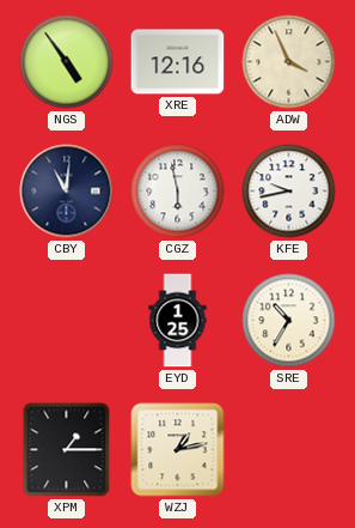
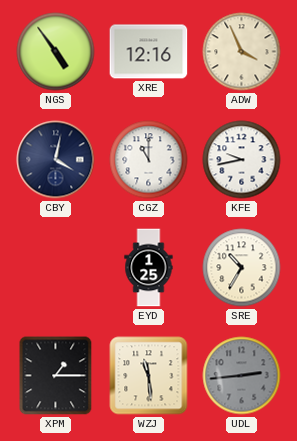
CBY: 11:01 -> 4:02
CGZ: 5:58 -> 11:00
WZJ: 1:13 -> 11:29
UDL: none -> 2:44
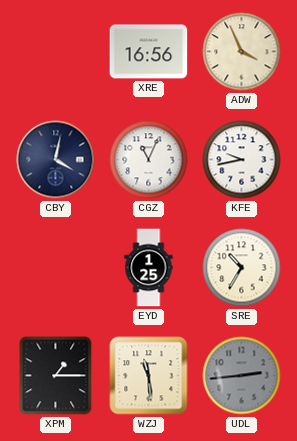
NGS: 4:54 -> none
XRE: 12:16 -> 16:56
CGZ: 11:00 -> 11:04
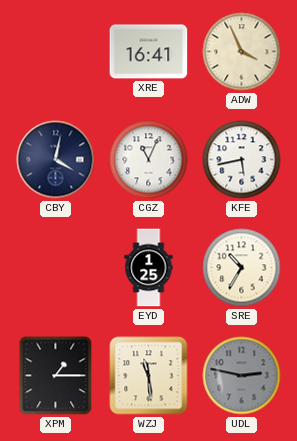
XRE: 16:56 -> 16:41
KFE: 9:43 -> 5:43
UDL: 2:44 -> 2:47
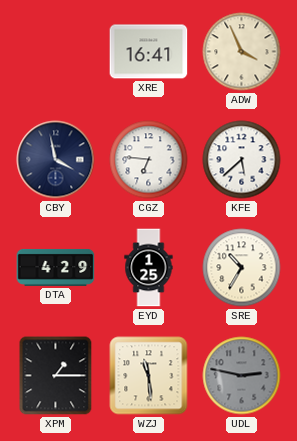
CBY: 4:02 -> 3:58
CGZ: 11:04 -> 6:46
KFE: 5:43 -> 5:38
DTA: none -> 4:29
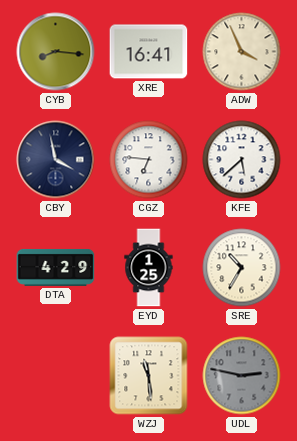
CYB: none -> 8:16
XPM: 1:15 -> none
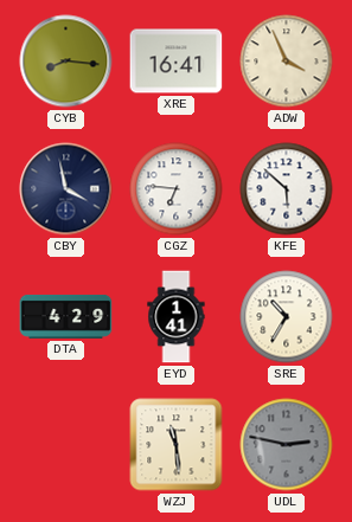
KFE: 5:38 -> 5:52
EYD: 1:25 -> 1:41
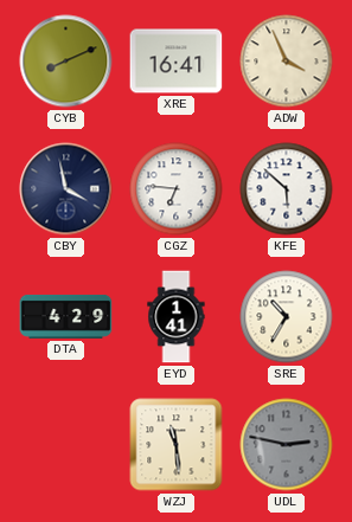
CYB: 8:16 -> 8:11
